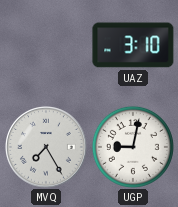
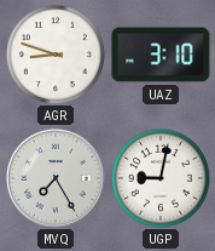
AGR: none -> 8:48
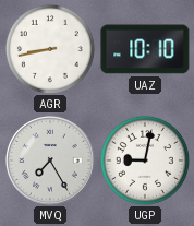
AGR: 8:48 -> 8:43
UAZ: 3:10 -> 10:10
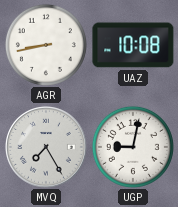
UAZ: 10:10 -> 10:08
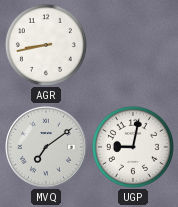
UAZ: 10:08 -> none
MVQ: 7:25 -> 7:09
